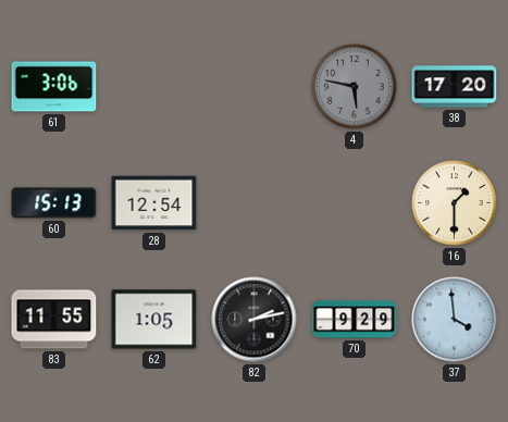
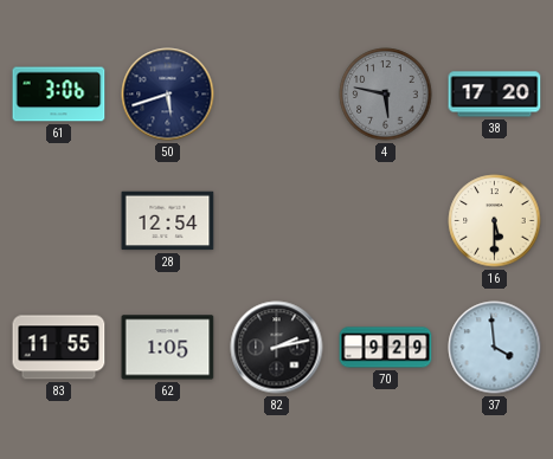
50: none -> 5:42
60: 15:13 -> none
16: 1:30 -> 5:30
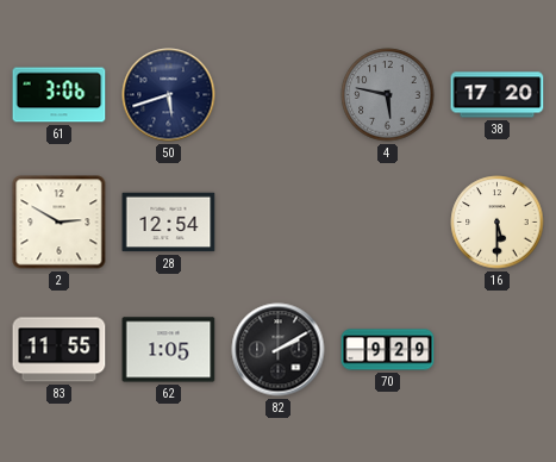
2: none -> 2:50
82: 2:13 -> 2:10
37: 3:59 -> none
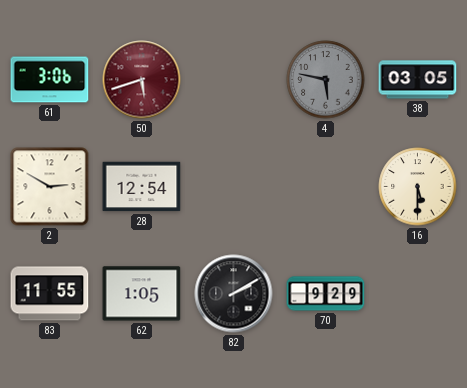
50 dial: navy -> burgundy
38: 17:20 -> 03:05
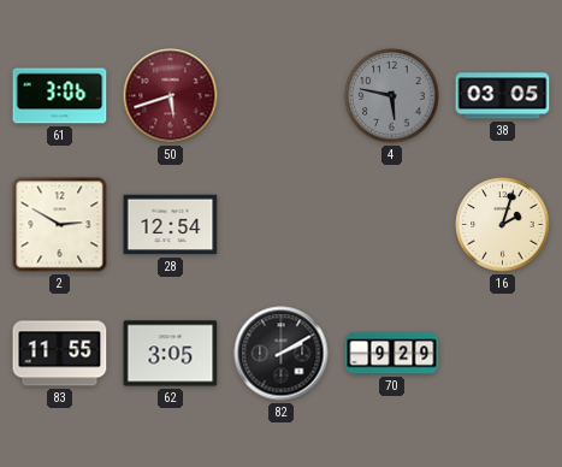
16: 5:30 -> 2:03
62: 1:05 -> 3:05
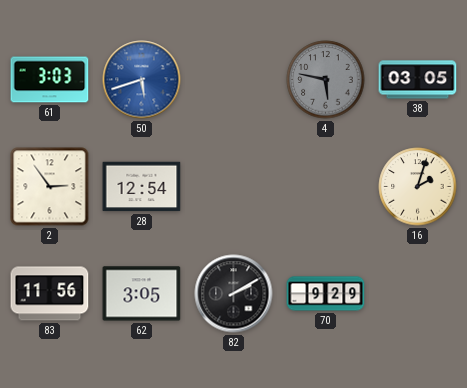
61: 3:06 -> 3:03
50 dial: burgundy -> blue
2: 2:50 -> 2:54
83: 11:55 -> 11:56
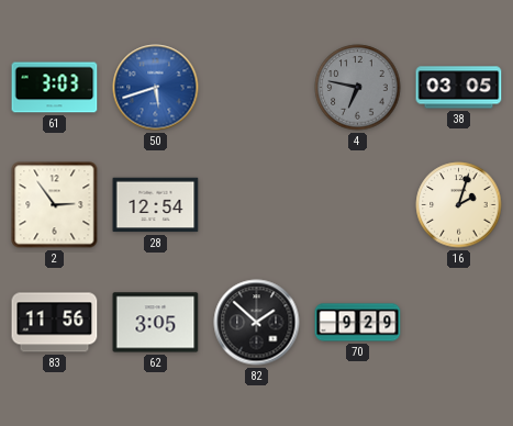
4: 5:47 -> 6:47
82: 2:10 -> 1:52
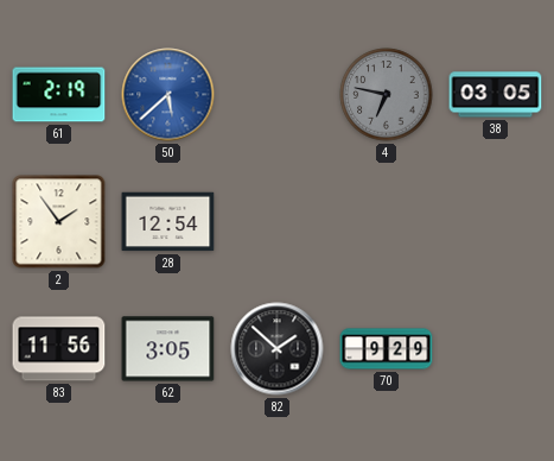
61: 3:03 -> 2:19
50: 5:42 -> 5:38
2: 2:54 -> 1:54
16: 2:03 -> none
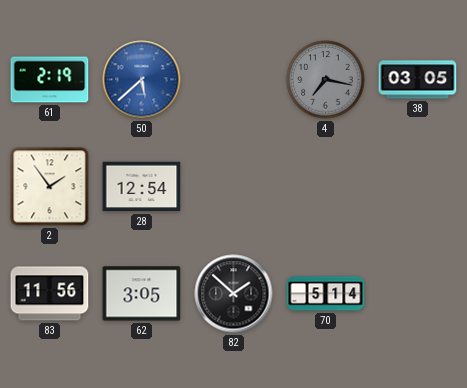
4: 6:47 -> 7:17
70: 9:29 -> 5:14
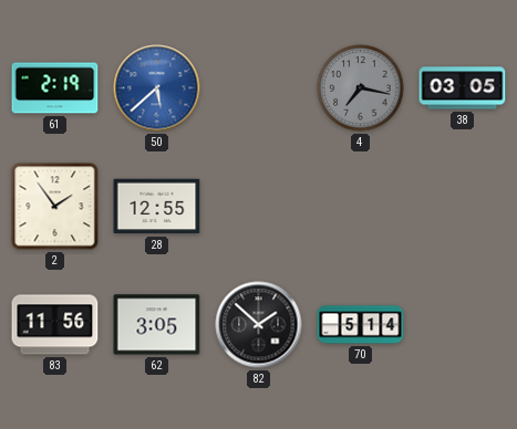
28: 12:54 -> 12:55
